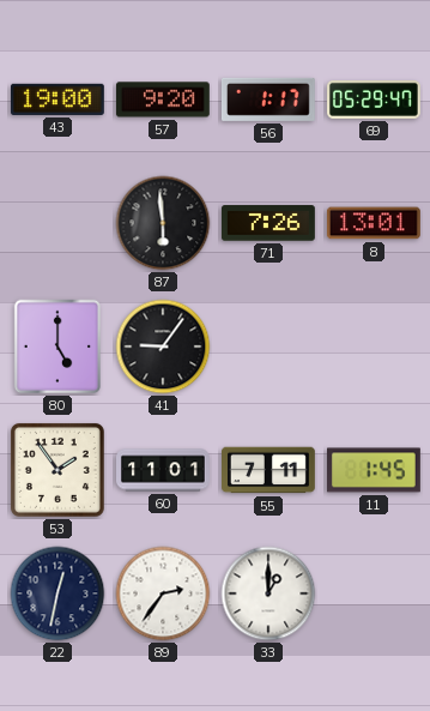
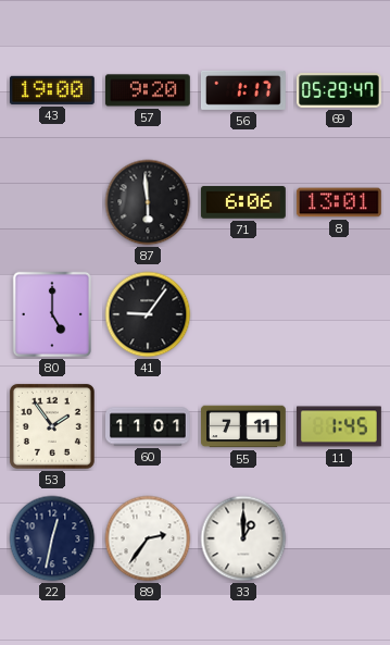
71: 7:26 -> 6:06
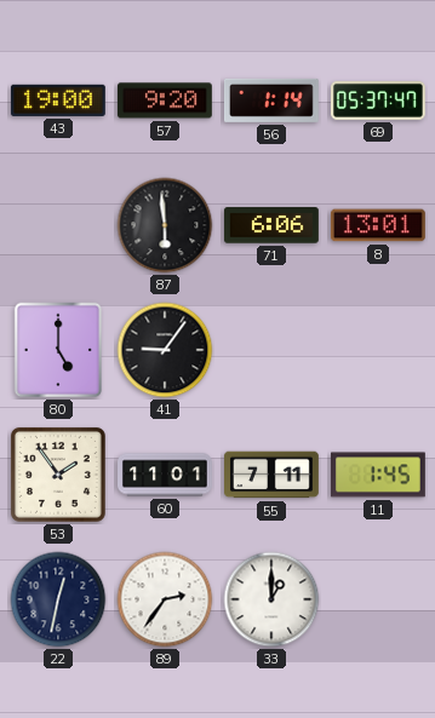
56: 1:17 -> 1:14
69: 05:29 -> 05:37
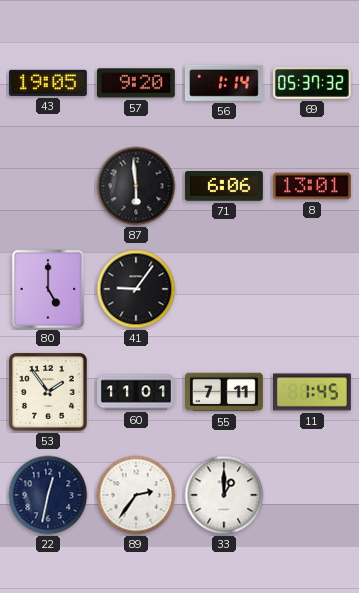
43: 19:00 -> 19:05
69: 05:37:47 -> 05:37:32
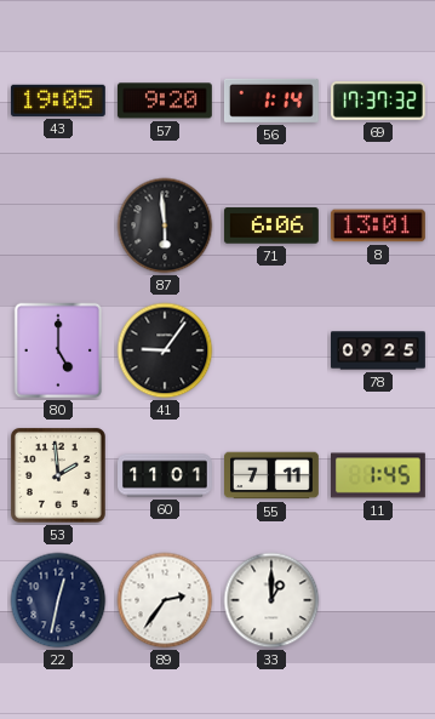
69: 05:37 -> 17:37
78: none -> 09:25
53: 1:54 -> 1:59
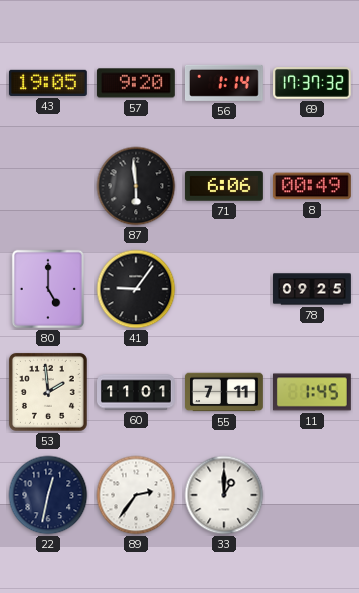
8: 13:01 -> 00:49
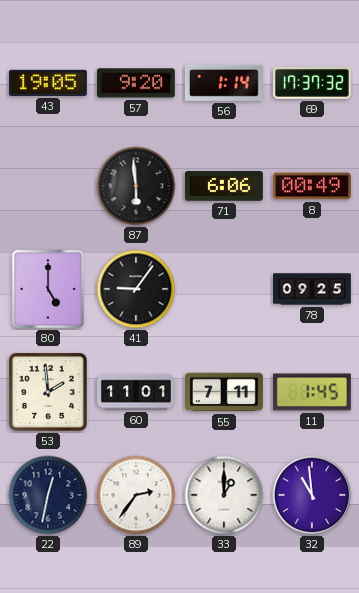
32: none -> 10:59
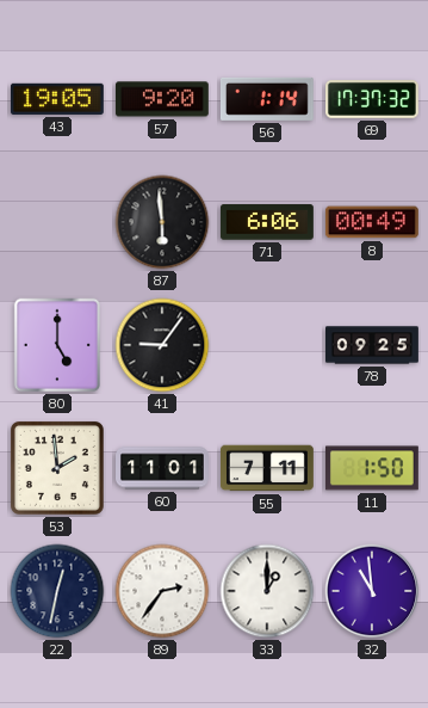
11: 1:45 -> 1:50
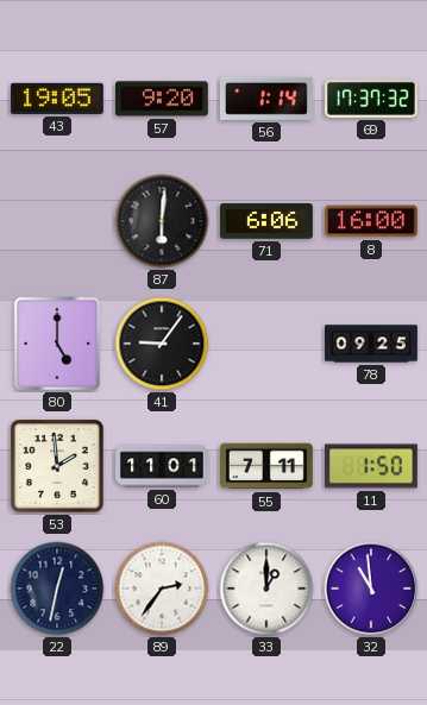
87: 5:59 -> 6:01
8: 00:49 -> 16:00
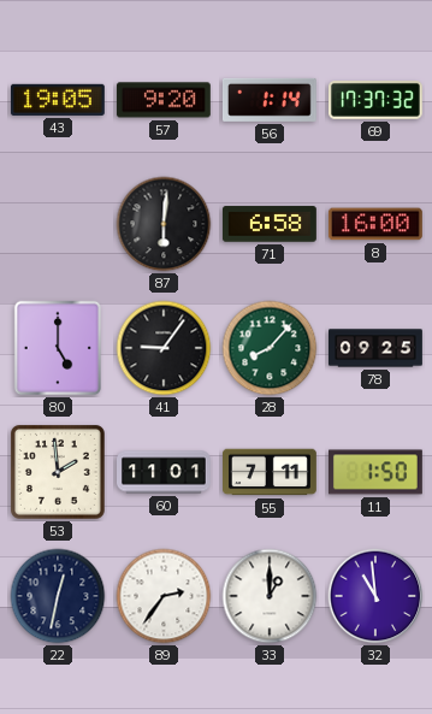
71: 6:06 -> 6:58
28: none -> 8:07
